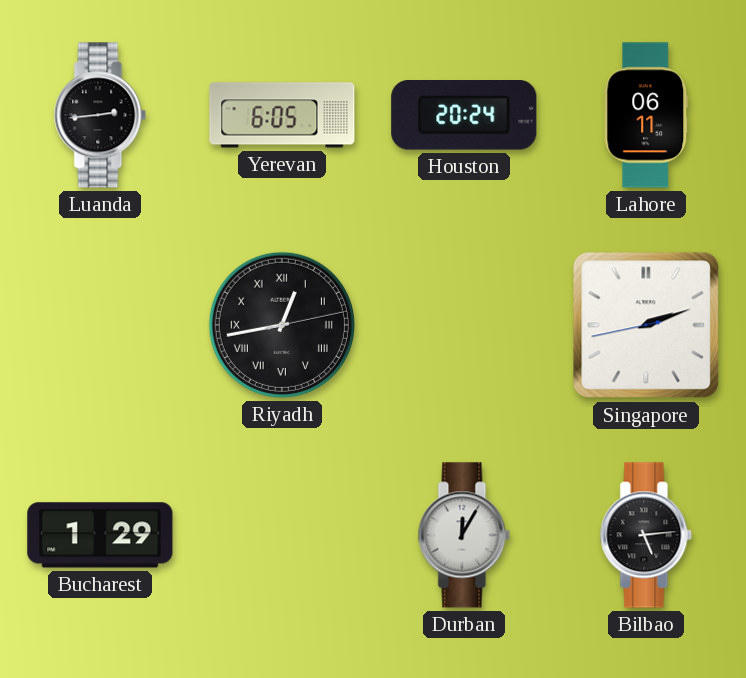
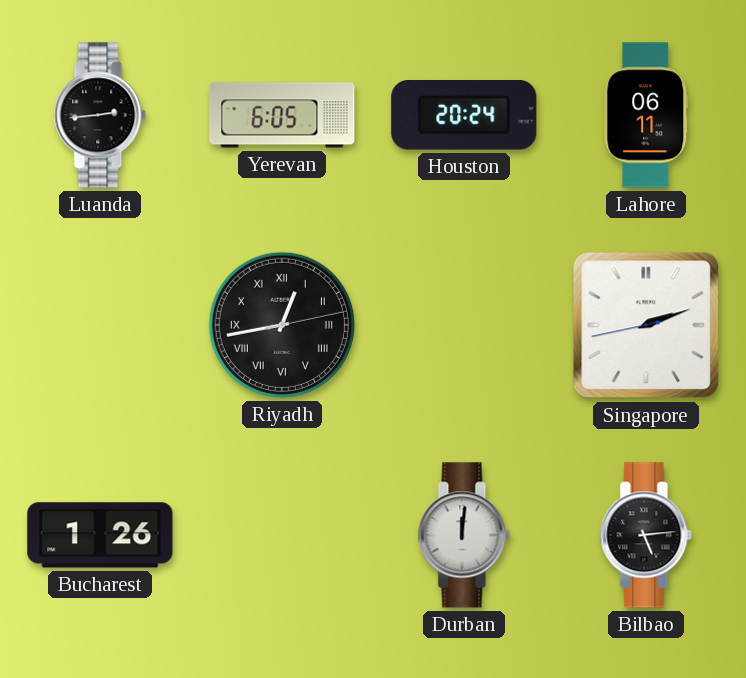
Bucharest: 1:29 -> 1:26
Durban: 12:05 -> 12:01
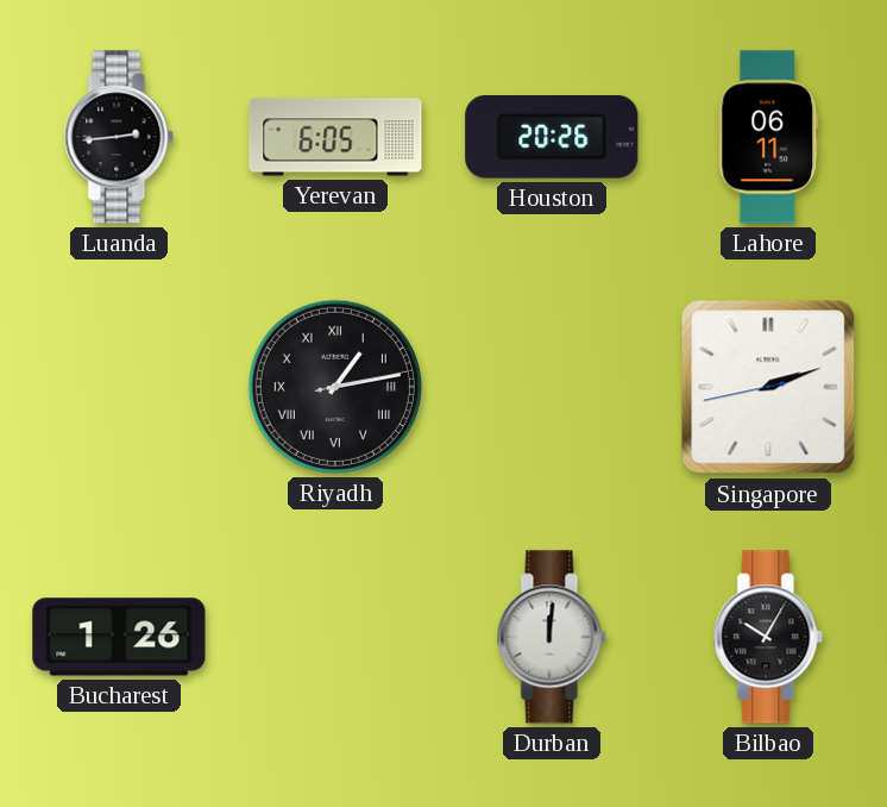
Houston: 20:24 -> 20:26
Riyadh: 12:43 -> 1:13
Bilbao: 5:14 -> 10:05
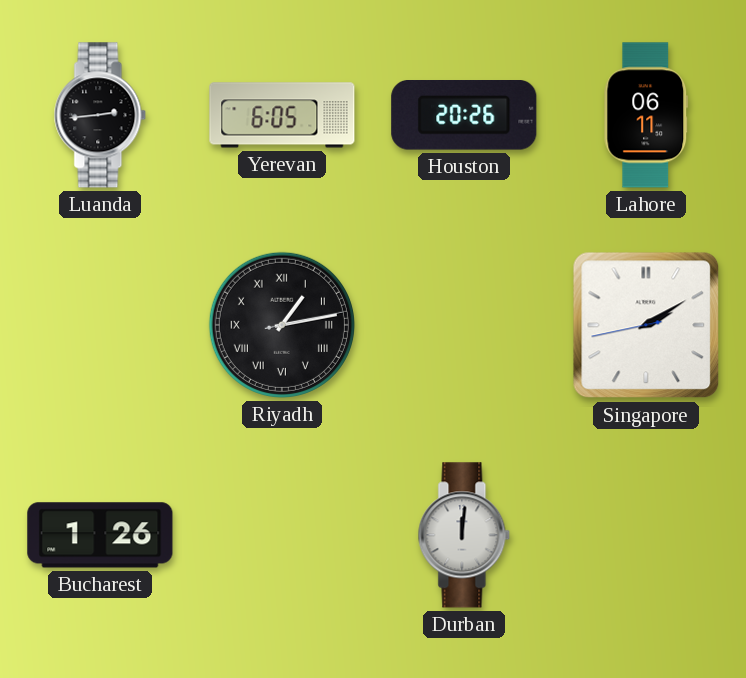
Singapore: 2:11 -> 2:09
Bilbao: 10:05 -> none
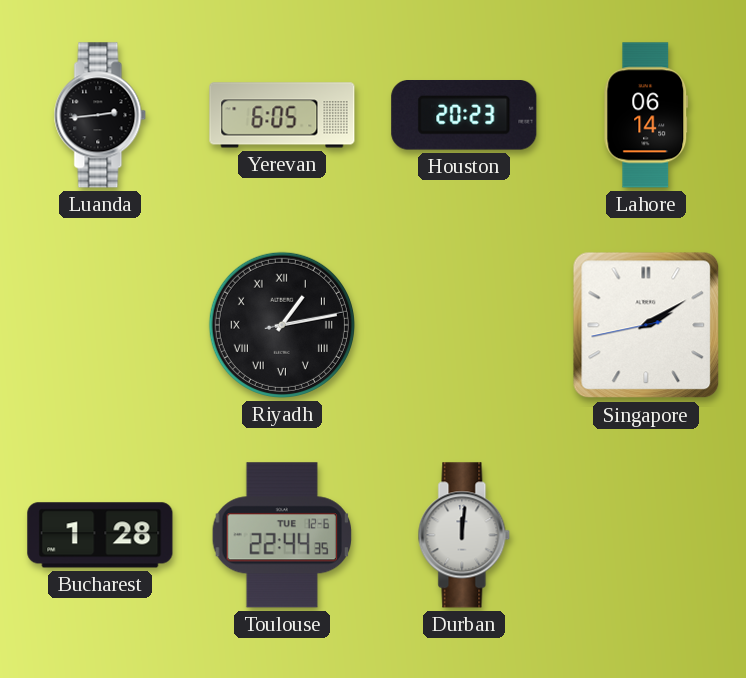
Houston: 20:26 -> 20:23
Lahore: 06:11 -> 06:14
Bucharest: 1:26 -> 1:28
Toulouse: none -> 22:44
